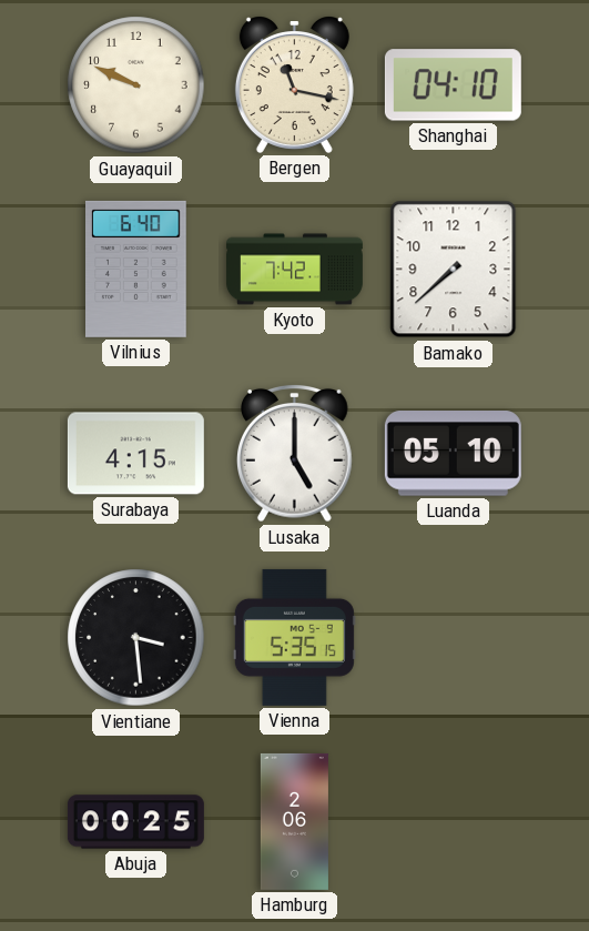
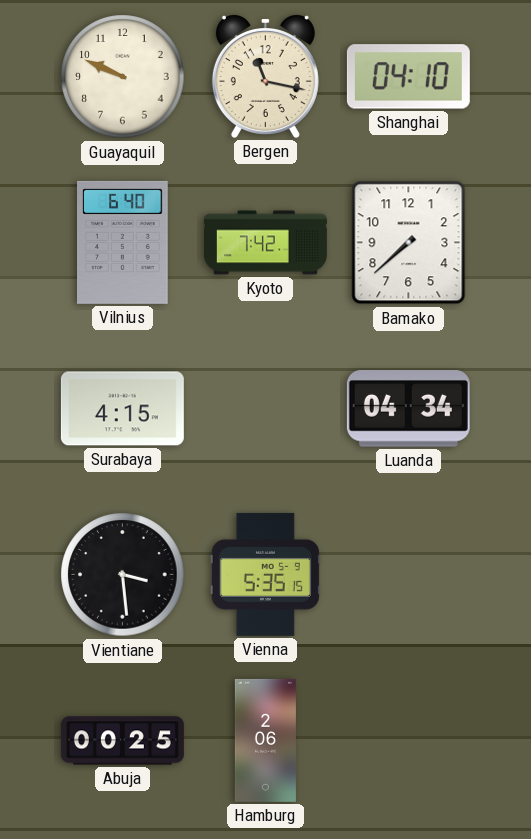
Lusaka: 5:00 -> none
Luanda: 05:10 -> 04:34
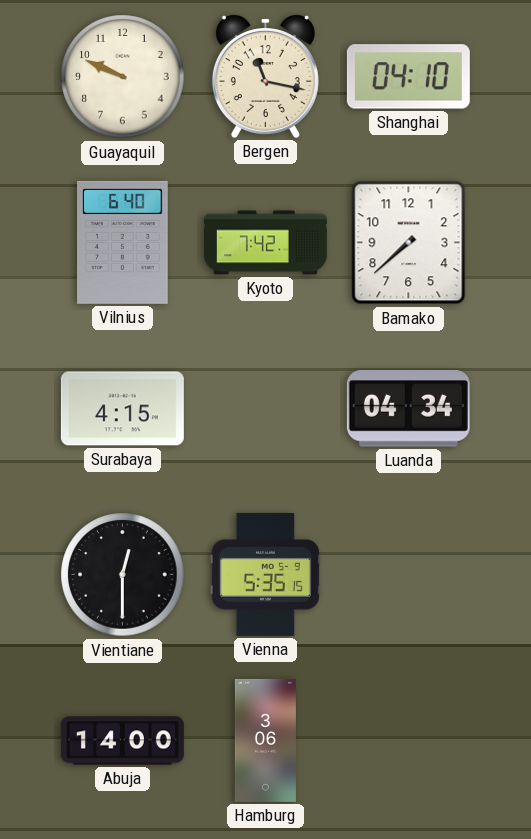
Vientiane: 3:29 -> 12:30
Abuja: 00:25 -> 14:00
Hamburg: 2:06 -> 3:06
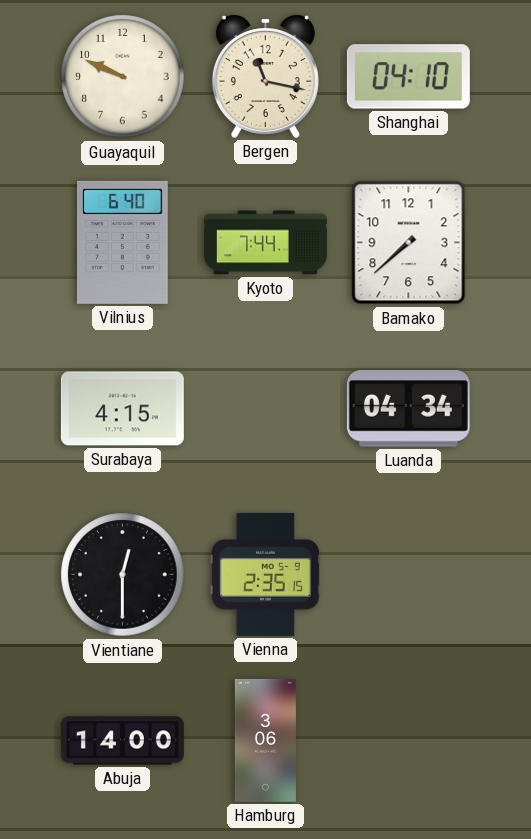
Kyoto: 7:42 -> 7:44
Vienna: 5:35 -> 2:35
